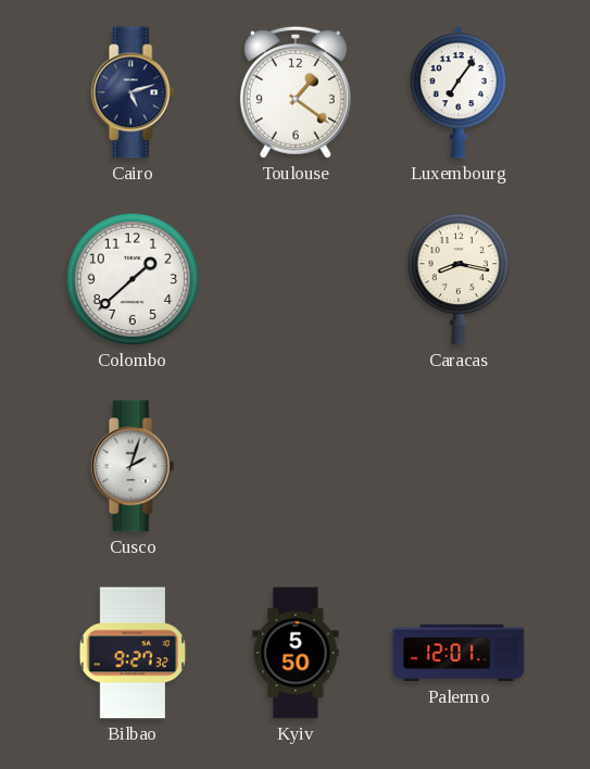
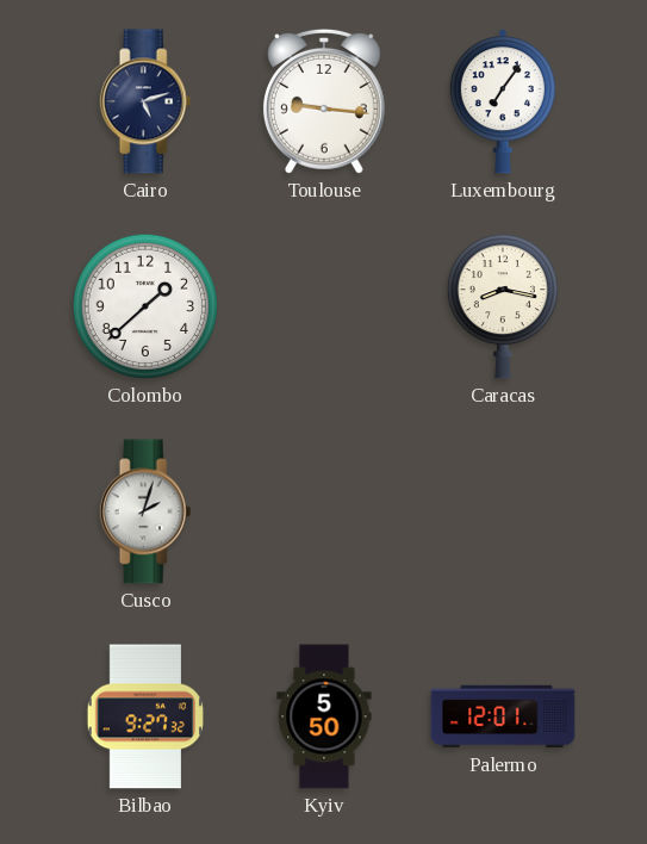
Toulouse: 1:21 -> 9:16
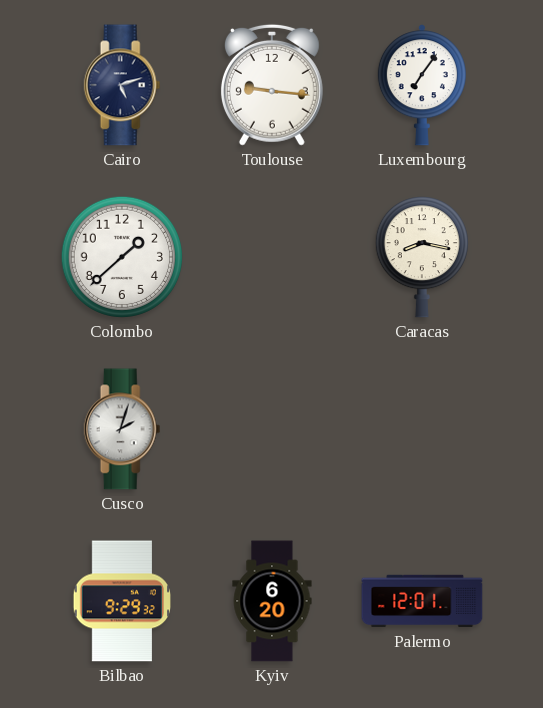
Bilbao: 9:27 -> 9:29
Kyiv: 5:50 -> 6:20
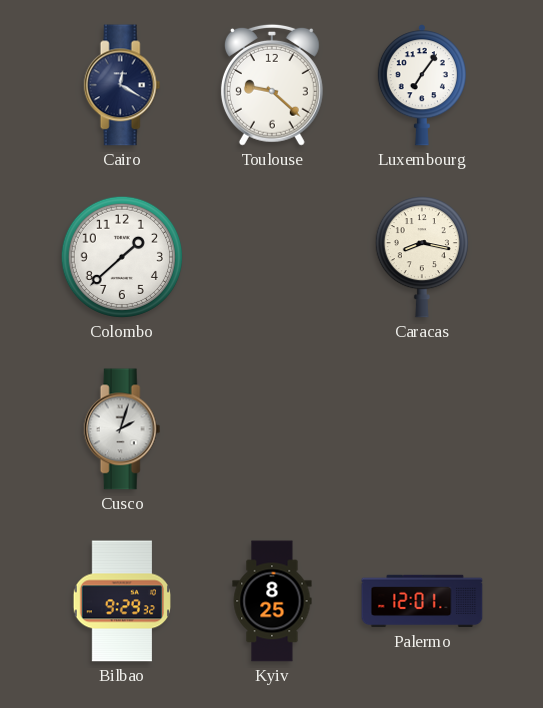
Cairo: 5:12 -> 12:20
Toulouse: 9:16 -> 9:22
Kyiv: 6:20 -> 8:25
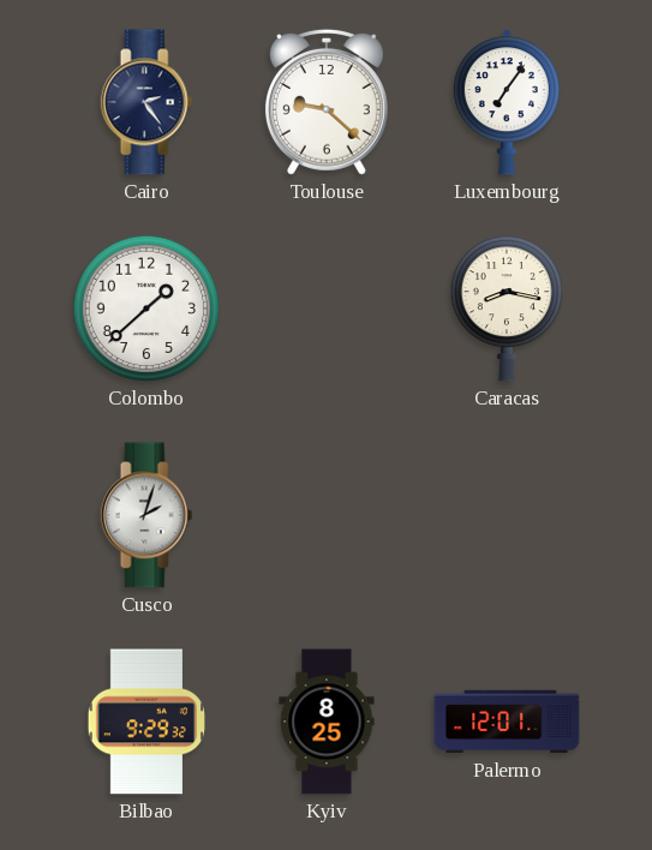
Cairo: 12:20 -> 2:24
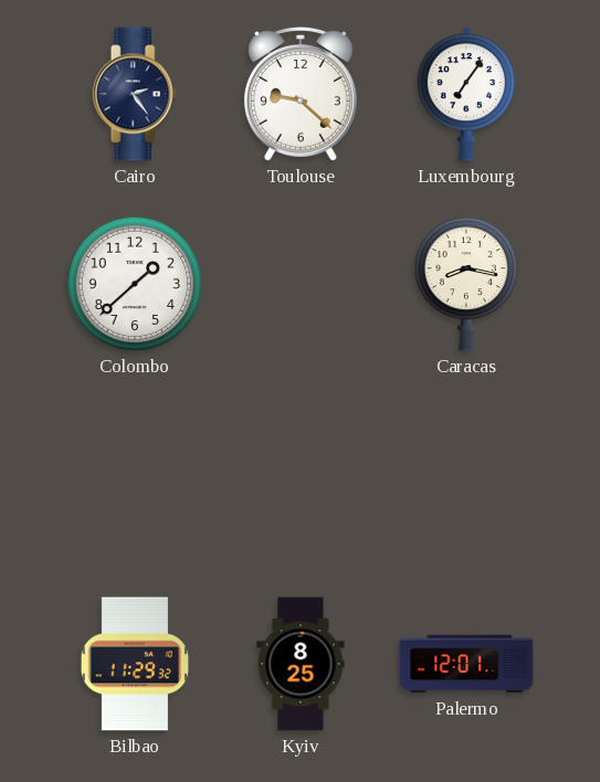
Cusco: 2:03 -> none
Bilbao: 9:29 -> 11:29
